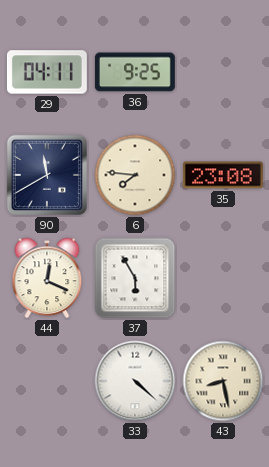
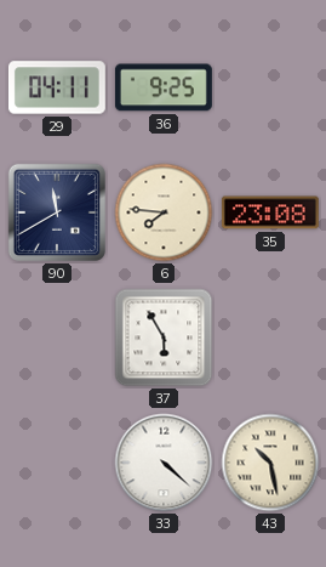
44: 12:19 -> none
43: 8:28 -> 10:28
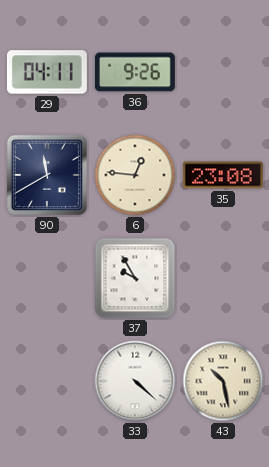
36: 9:25 -> 9:26
6: 7:46 -> 12:46
37: 5:55 -> 9:55
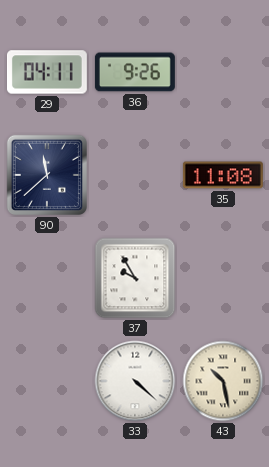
90: 11:40 -> 11:38
6: 12:46 -> none
35: 23:08 -> 11:08
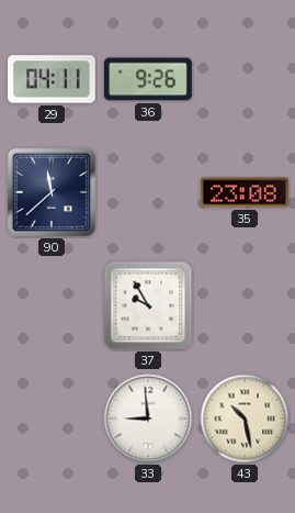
35: 11:08 -> 23:08
33: 4:22 -> 8:59
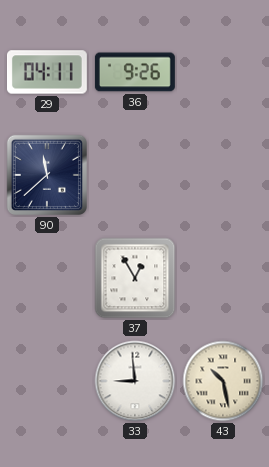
35: 23:08 -> none
37: 9:55 -> 12:55
